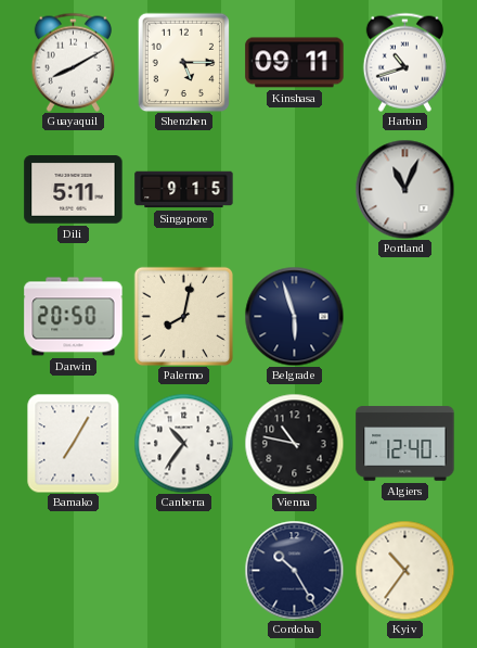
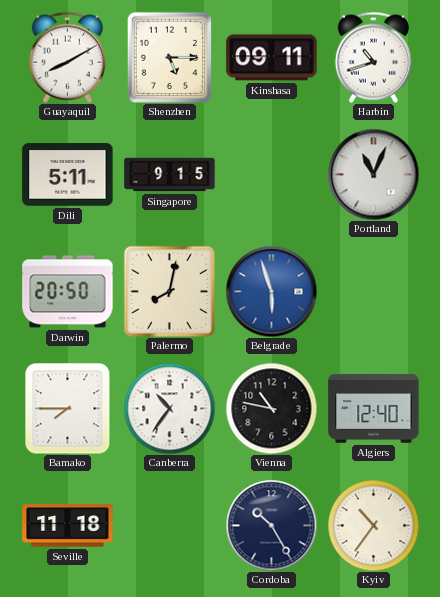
Belgrade dial: navy -> blue
Bamako: 7:05 -> 7:45
Seville: none -> 11:18
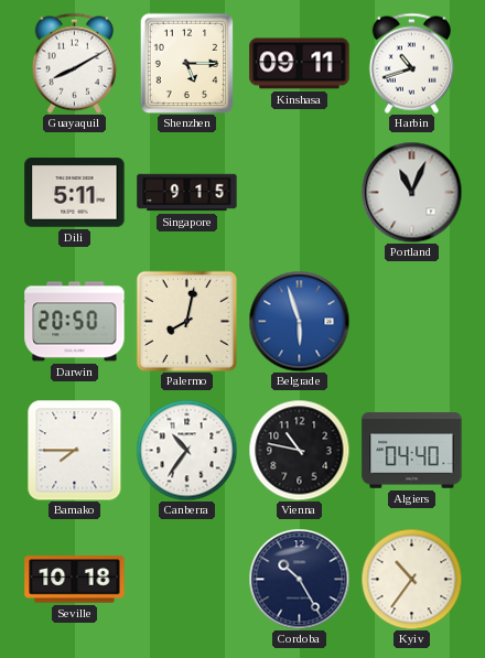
Algiers: 12:40 -> 04:40
Seville: 11:18 -> 10:18
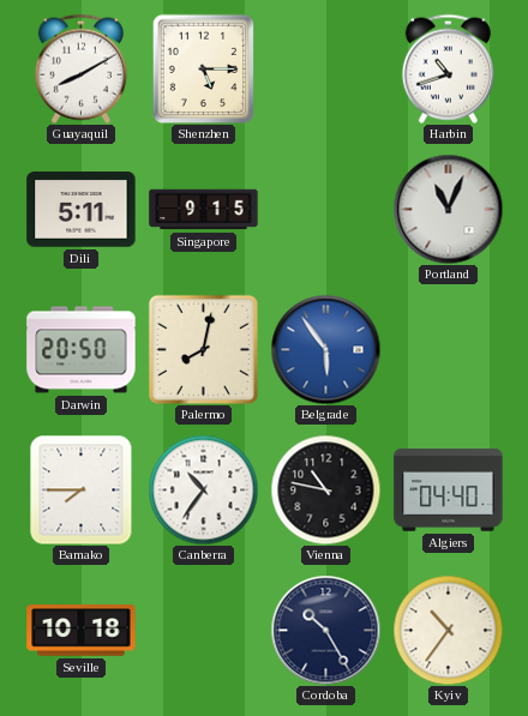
Kinshasa: 09:11 -> none
Belgrade: 5:57 -> 5:54
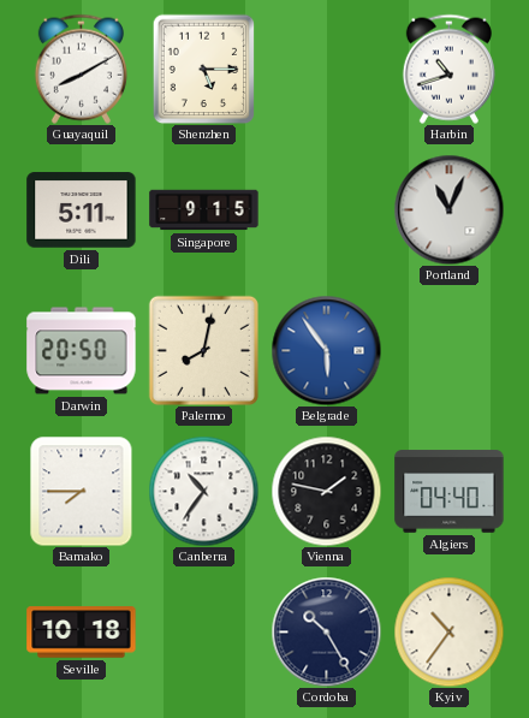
Vienna: 10:47 -> 1:47
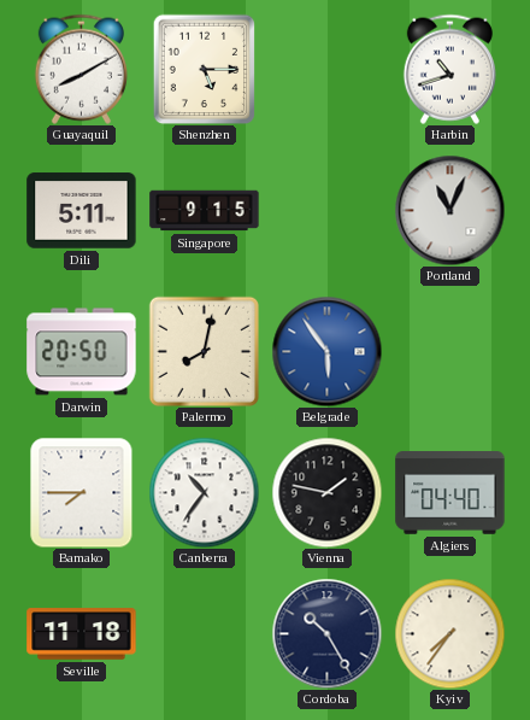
Seville: 10:18 -> 11:18
Kyiv: 10:36 -> 7:36
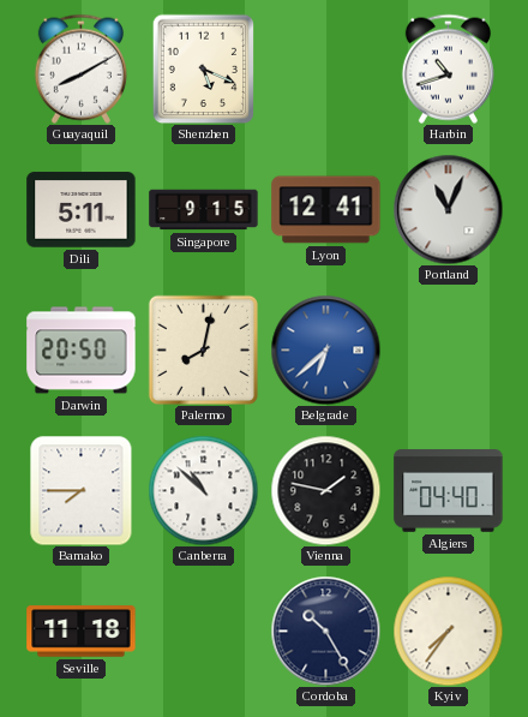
Shenzhen: 5:15 -> 5:19
Lyon: none -> 12:41
Belgrade: 5:54 -> 6:38
Canberra: 10:36 -> 10:52
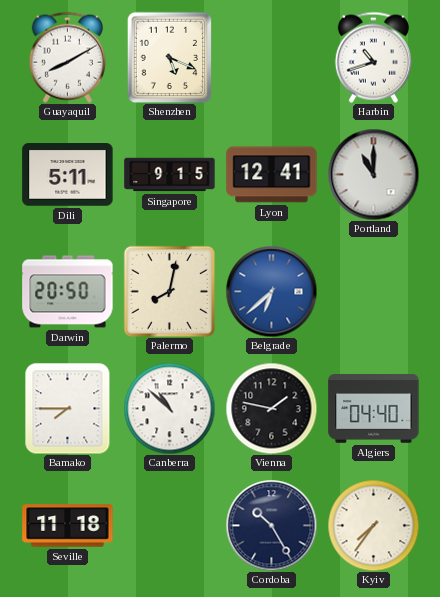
Portland: 11:04 -> 11:00
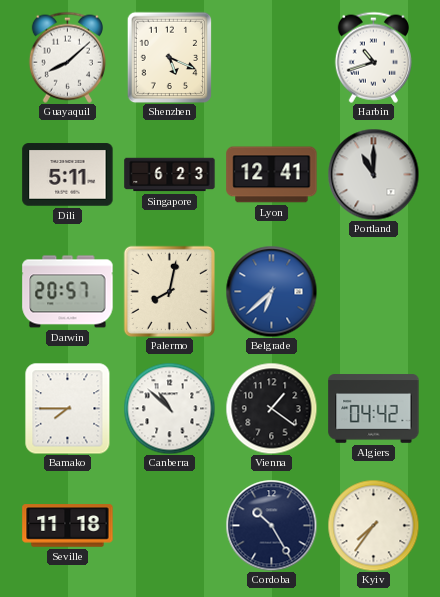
Guayaquil: 8:10 -> 8:08
Singapore: 9:15 -> 6:23
Darwin: 20:50 -> 20:57
Vienna: 1:47 -> 1:21
Algiers: 04:40 -> 04:42
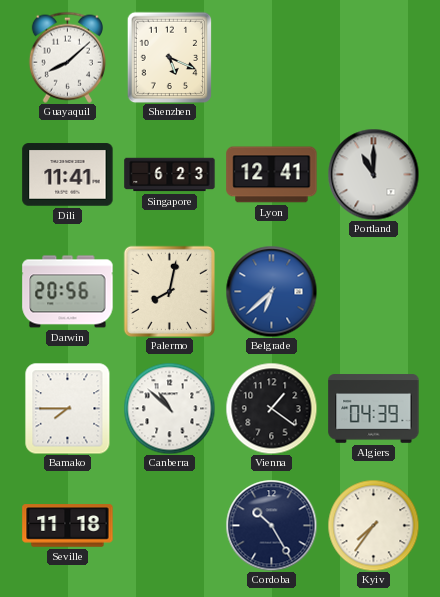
Harbin: 10:42 -> none
Dili: 5:11 -> 11:41
Darwin: 20:57 -> 20:56
Algiers: 04:42 -> 04:39
